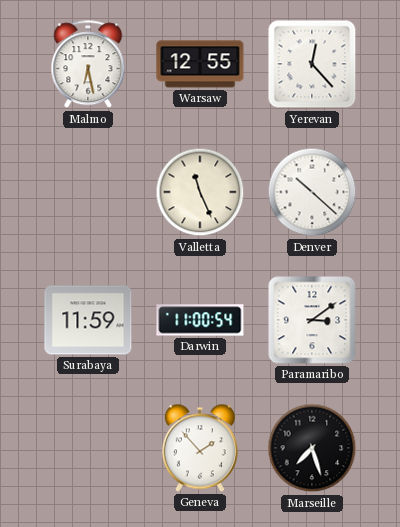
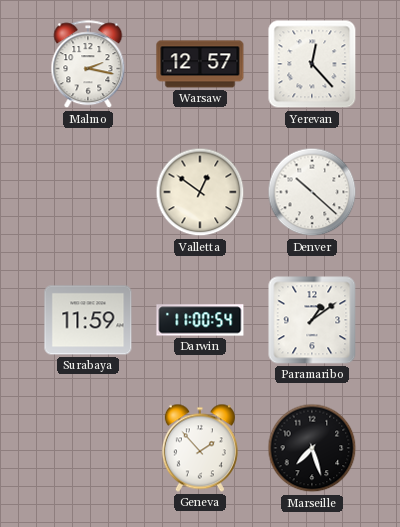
Malmo: 6:28 -> 2:17
Warsaw: 12:55 -> 12:57
Valletta: 11:26 -> 12:51
Paramaribo: 3:09 -> 1:09
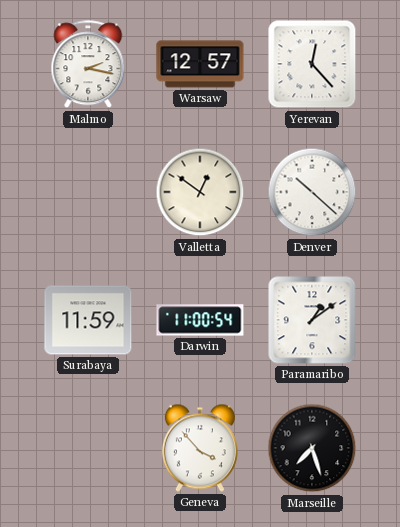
Geneva: 1:53 -> 3:53
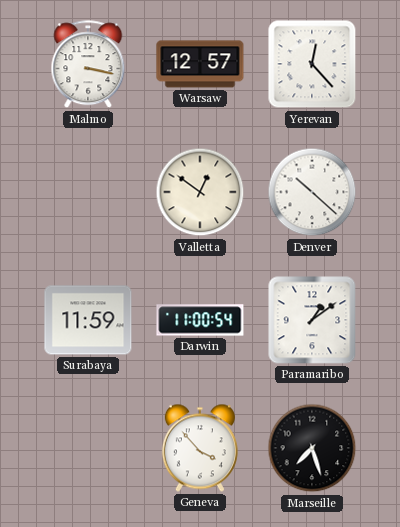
Malmo: 2:17 -> 3:17
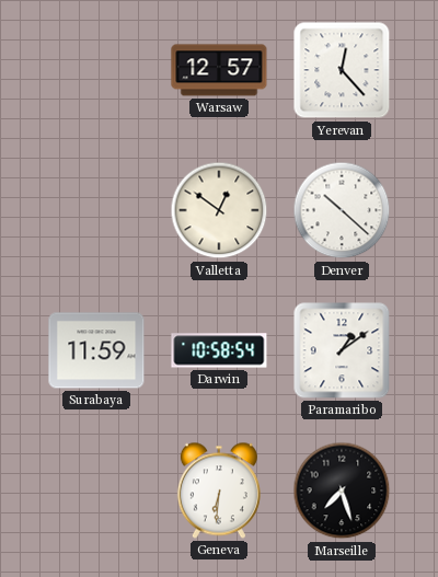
Malmo: 3:17 -> none
Darwin: 11:00 -> 10:58
Geneva: 3:53 -> 6:31
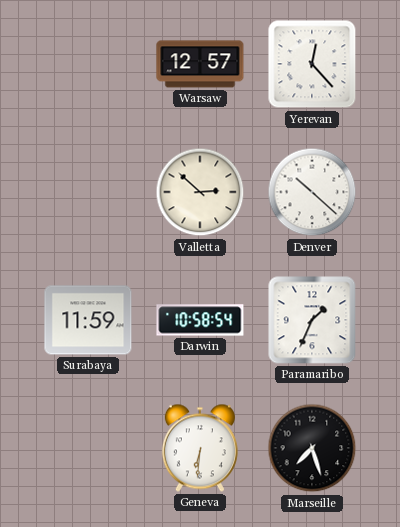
Valletta: 12:51 -> 2:52
Paramaribo: 1:09 -> 1:34
